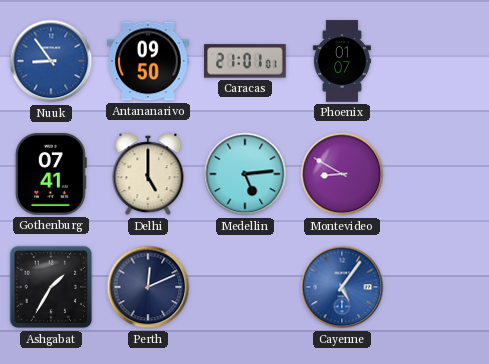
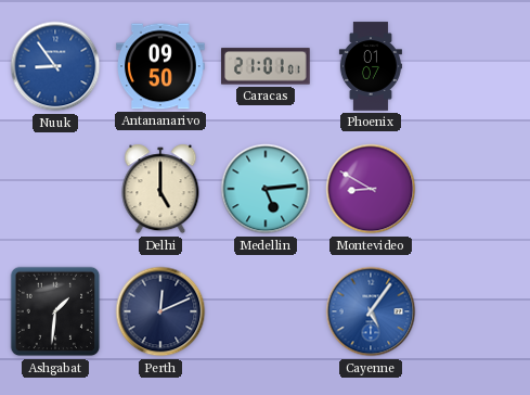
Gothenburg: 07:41 -> none
Ashgabat: 1:35 -> 1:31
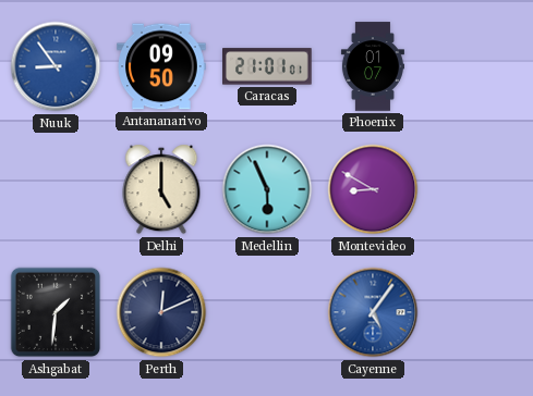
Medellin: 5:14 -> 5:56
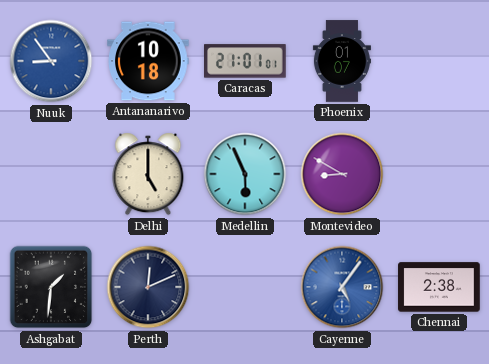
Antananarivo: 09:50 -> 10:18
Chennai: none -> 2:38
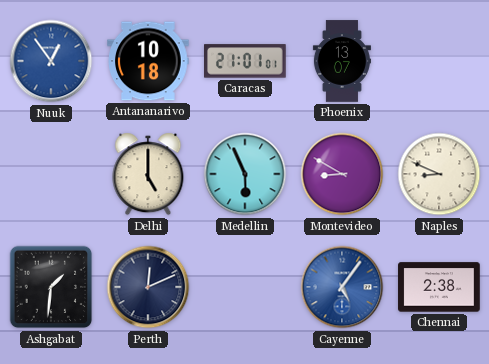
Nuuk: 8:54 -> 12:54
Phoenix: 01:07 -> 13:07
Naples: none -> 8:49
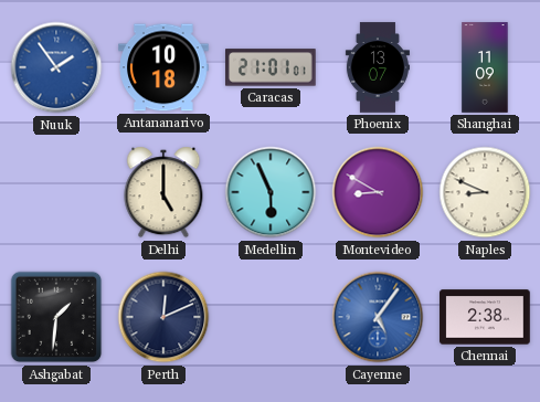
Nuuk: 12:54 -> 1:54
Shanghai: none -> 11:09
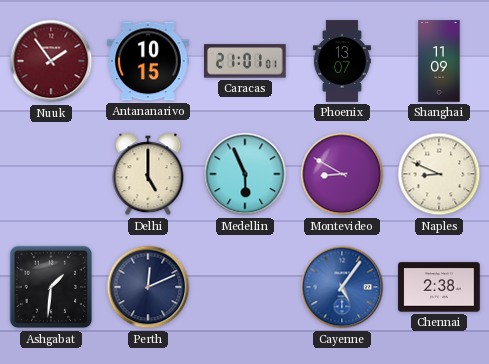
Nuuk dial: blue -> burgundy
Antananarivo: 10:18 -> 10:15
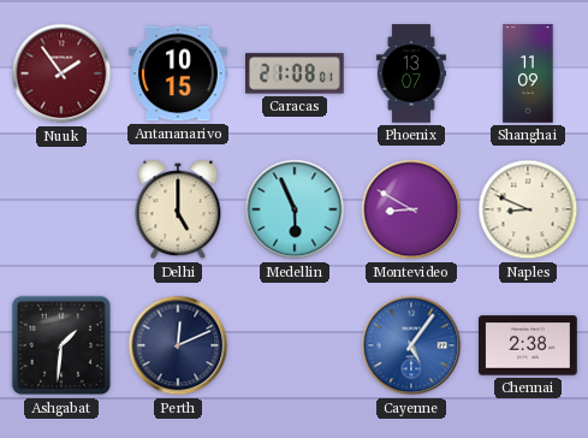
Caracas: 21:01 -> 21:08
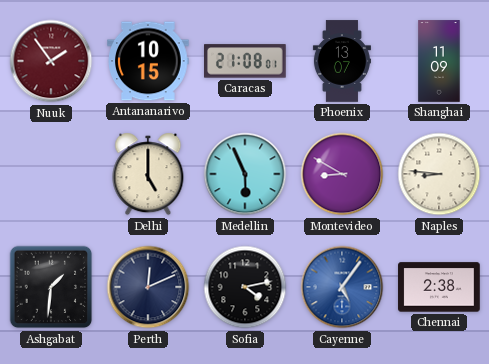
Naples: 8:49 -> 8:46
Sofia: none -> 4:13
